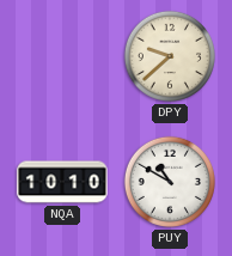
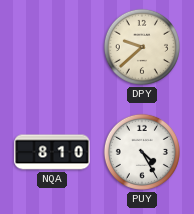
NQA: 10:10 -> 8:10
PUY: 10:50 -> 4:25
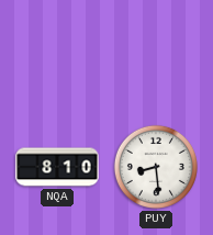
DPY: 9:38 -> none
PUY: 4:25 -> 8:29
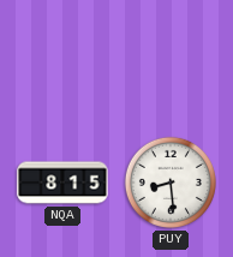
NQA: 8:10 -> 8:15
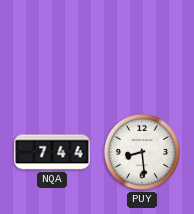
NQA: 8:15 -> 7:44
